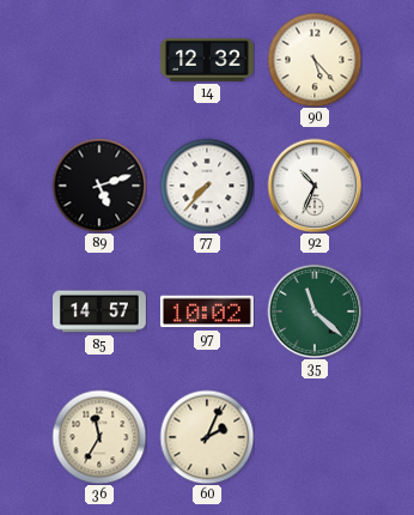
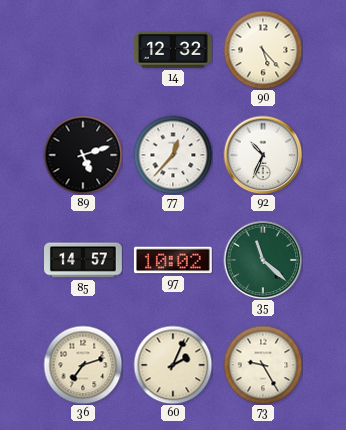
77: 7:37 -> 12:37
36: 11:35 -> 7:12
73: none -> 9:25
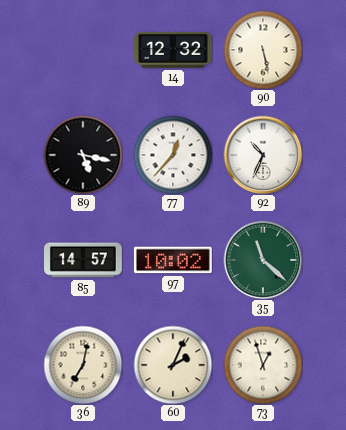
90: 5:23 -> 5:28
89: 5:12 -> 5:17
36: 7:12 -> 7:02
73: 9:25 -> 12:57
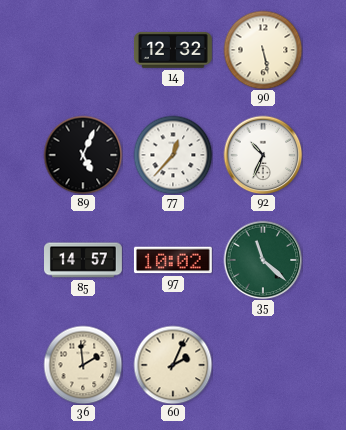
89: 5:17 -> 5:04
36: 7:02 -> 1:59
73: 12:57 -> none
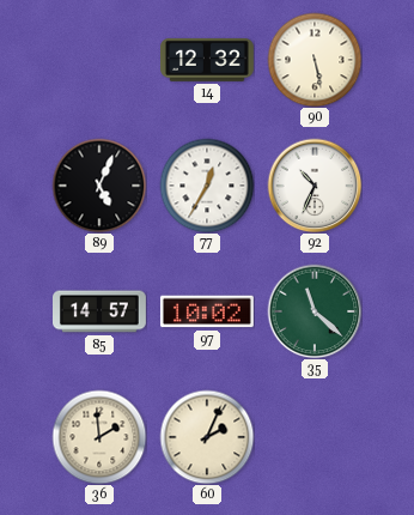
77: 12:37 -> 12:35
